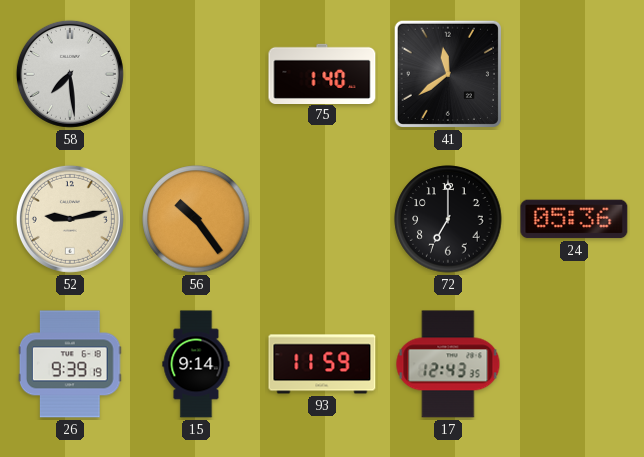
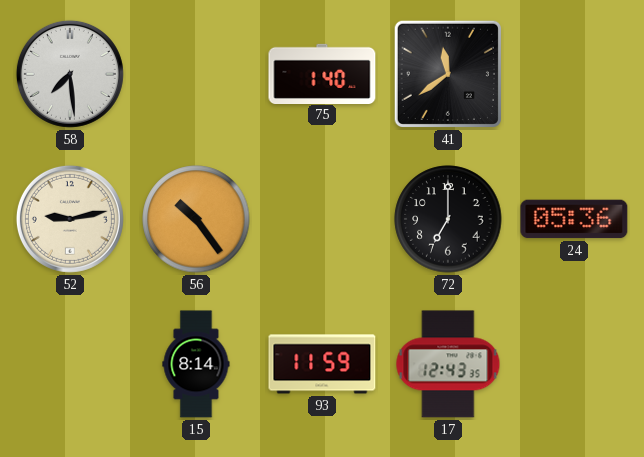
26: 9:39 -> none
15: 9:14 -> 8:14
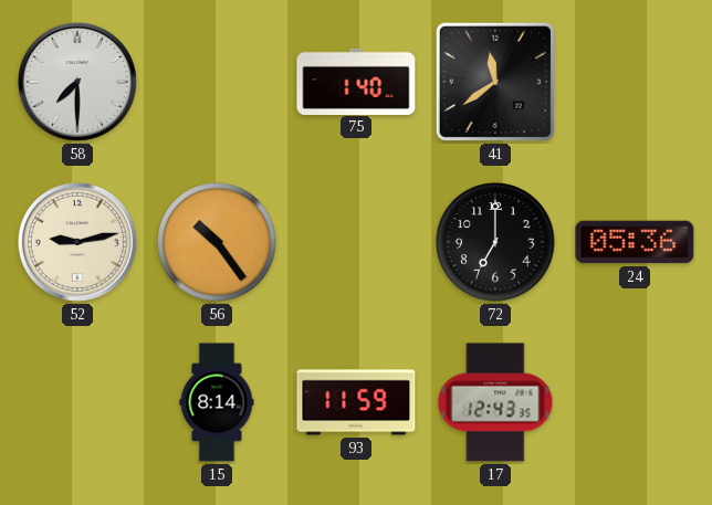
58: 7:29 -> 7:30
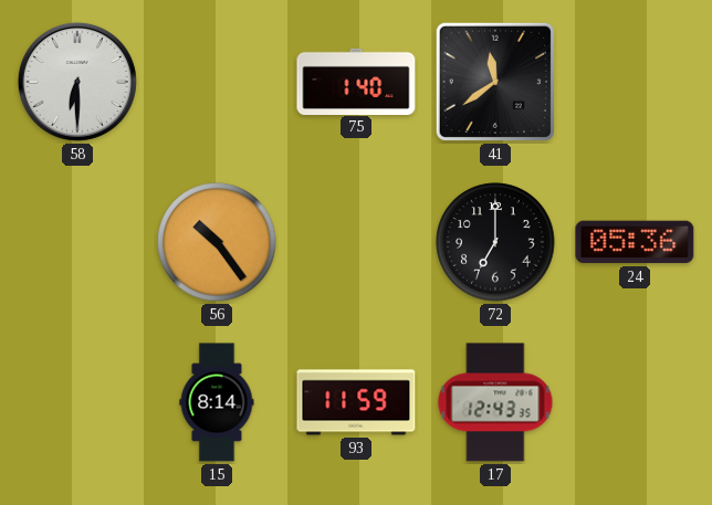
58: 7:30 -> 6:30
52: 9:13 -> none
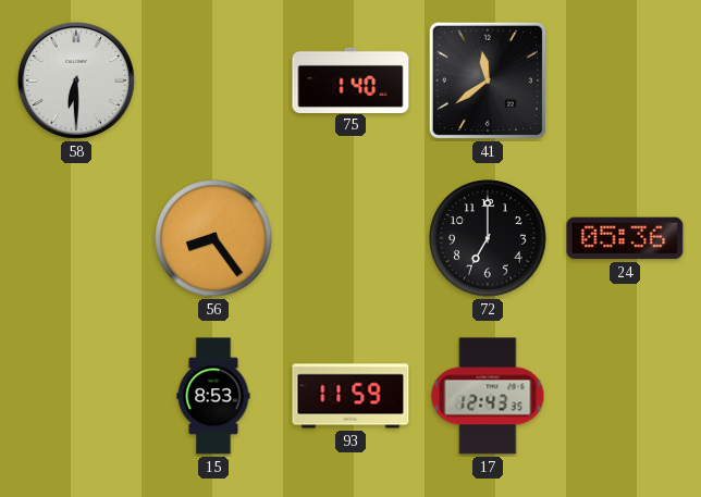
56: 10:24 -> 8:24
15: 8:14 -> 8:53
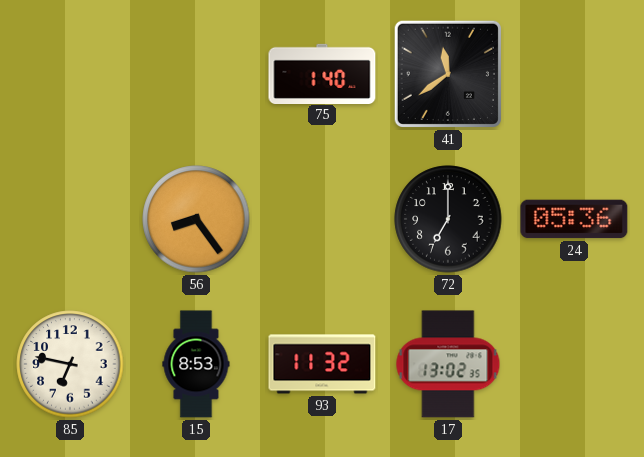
58: 6:30 -> none
85: none -> 6:47
93: 11:59 -> 11:32
17: 12:43 -> 13:02
